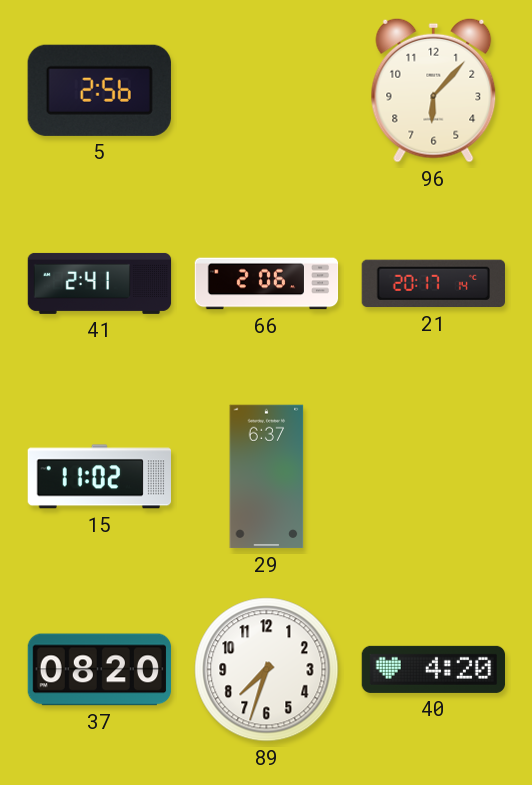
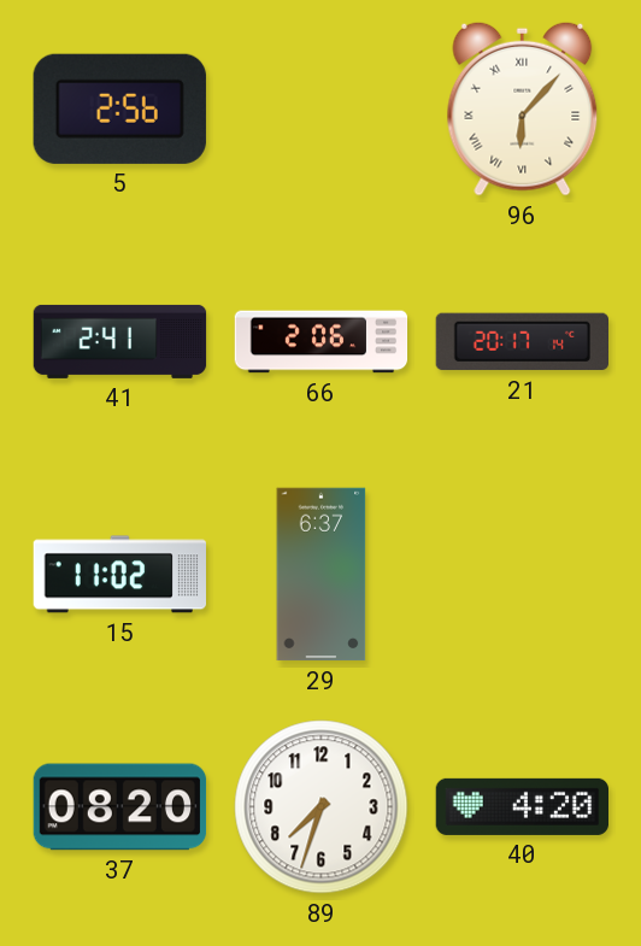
96 numerals: Arabic -> Roman
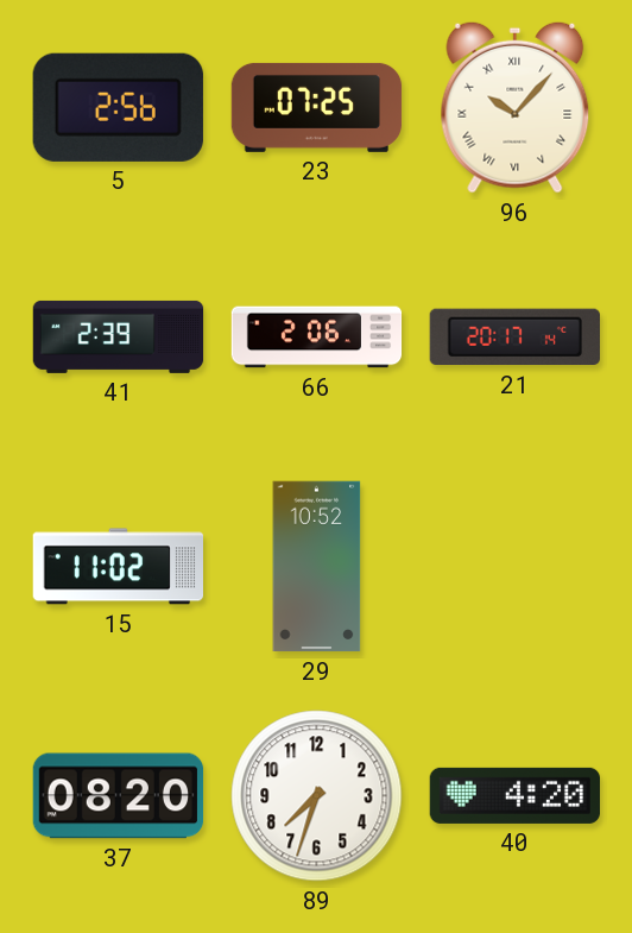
23: none -> 07:25
96: 6:07 -> 10:07
41: 2:41 -> 2:39
29: 6:37 -> 10:52
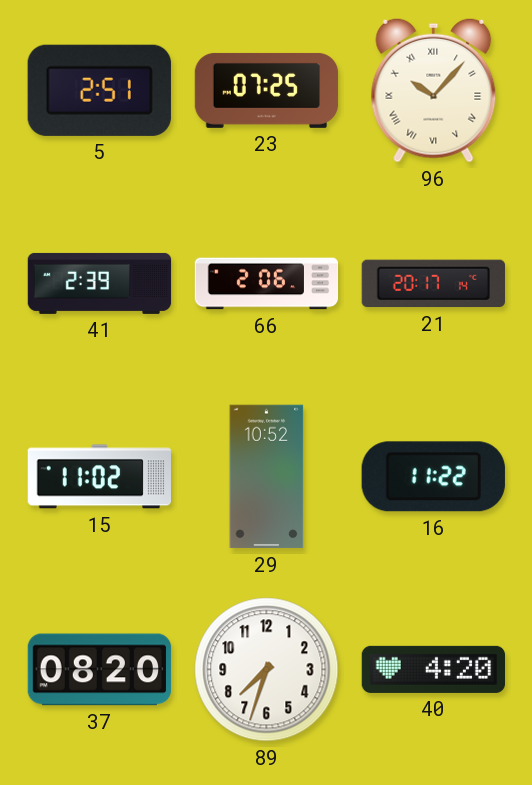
5: 2:56 -> 2:51
16: none -> 11:22
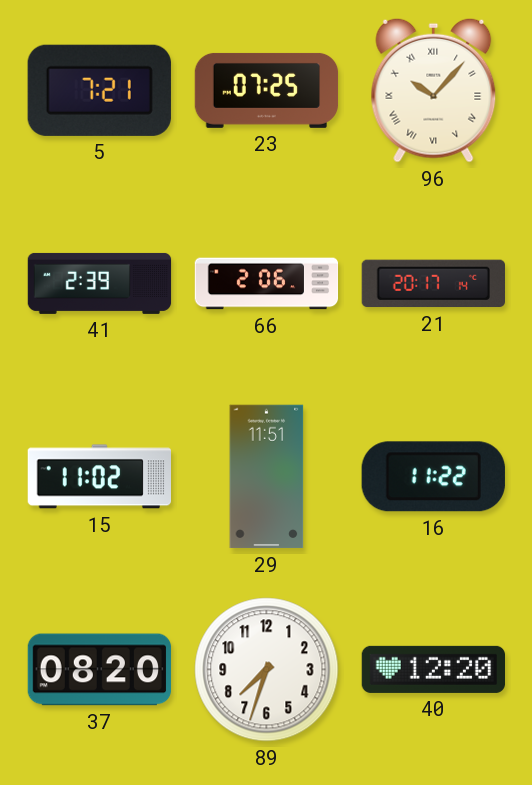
5: 2:51 -> 7:21
29: 10:52 -> 11:51
40: 4:20 -> 12:20
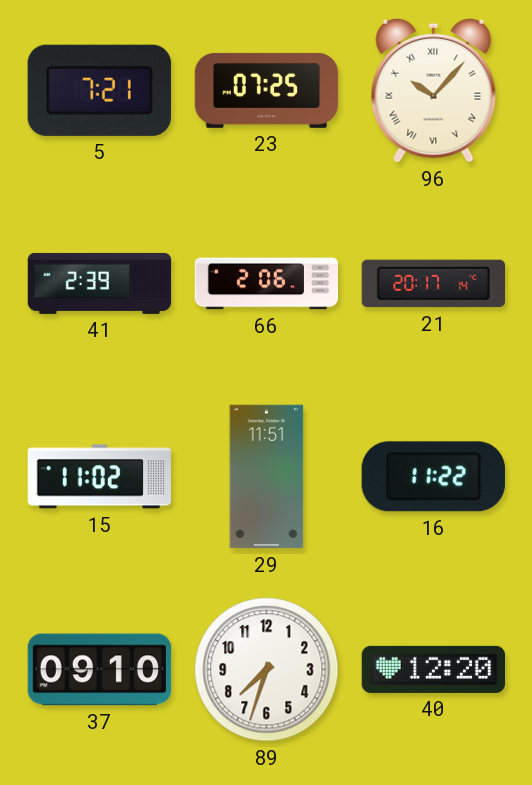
37: 08:20 -> 09:10
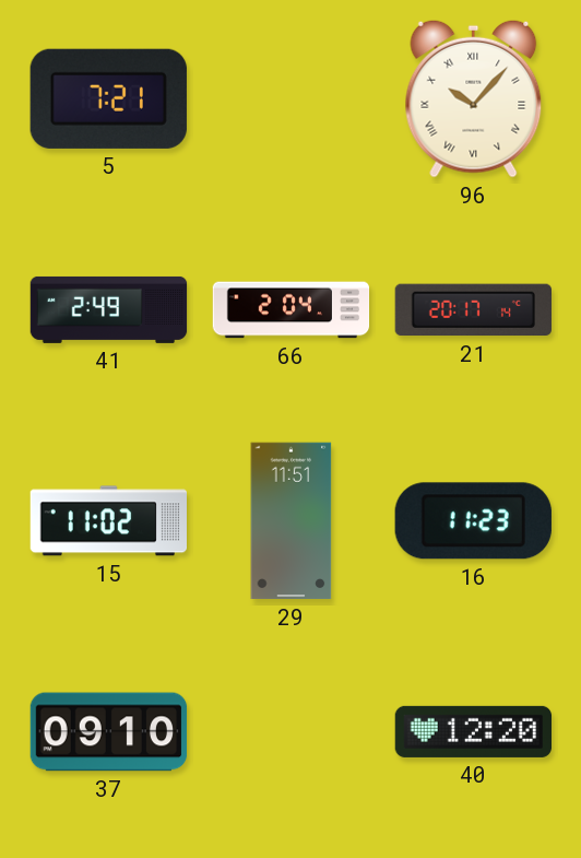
23: 07:25 -> none
41: 2:39 -> 2:49
66: 2:06 -> 2:04
16: 11:22 -> 11:23
89: 7:33 -> none
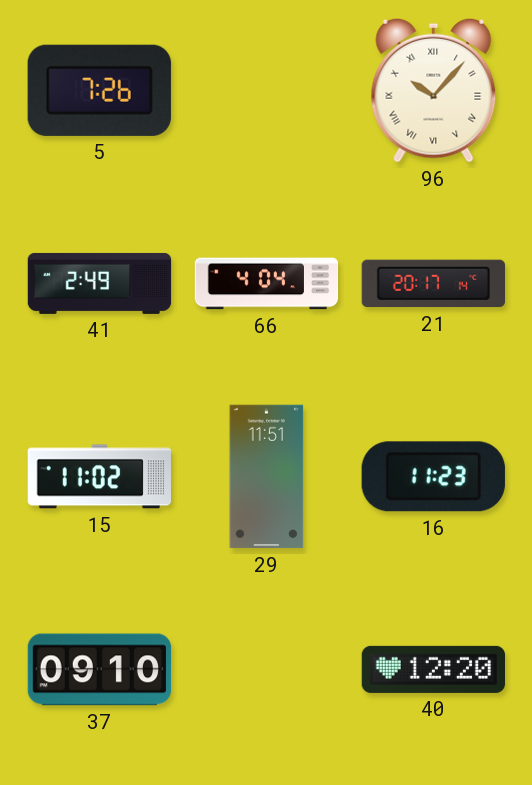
5: 7:21 -> 7:26
66: 2:04 -> 4:04
